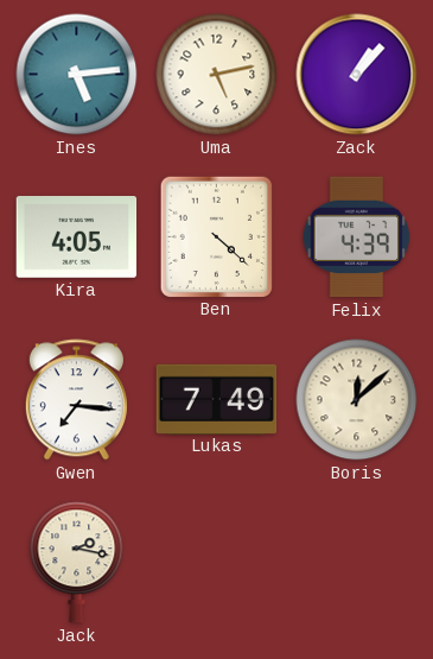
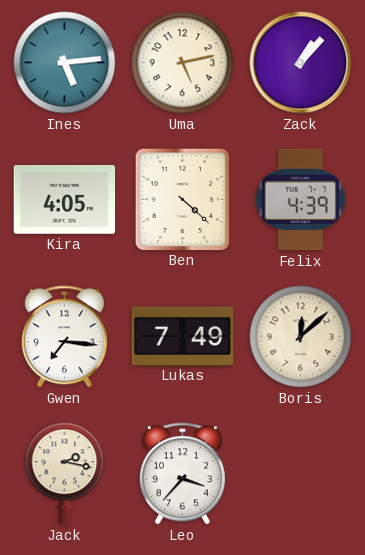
Leo: none -> 3:37
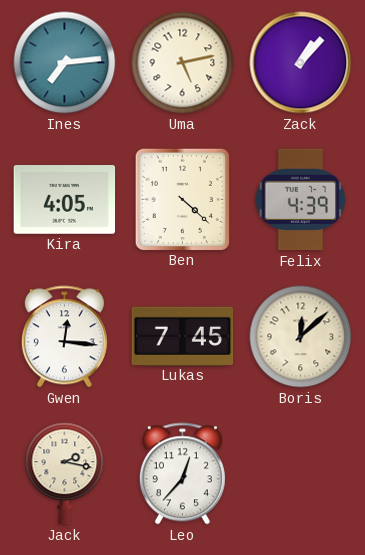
Ines: 5:14 -> 7:14
Gwen: 7:16 -> 12:16
Lukas: 7:49 -> 7:45
Leo: 3:37 -> 12:37
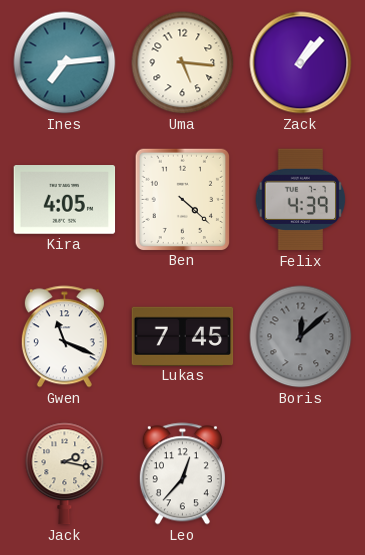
Uma: 5:13 -> 5:16
Gwen: 12:16 -> 11:19
Boris dial: cream -> grey
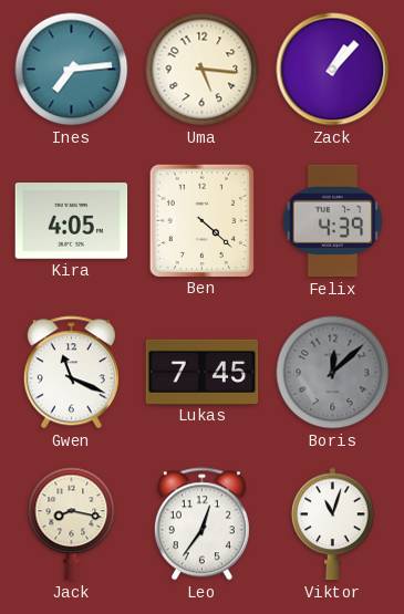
Jack: 2:17 -> 8:17
Leo: 12:37 -> 12:36
Viktor: none -> 11:03
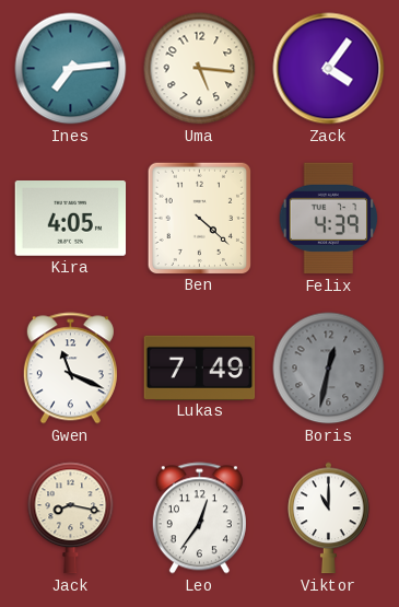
Zack: 1:07 -> 4:06
Lukas: 7:45 -> 7:49
Boris: 12:08 -> 12:32
Viktor: 11:03 -> 11:00
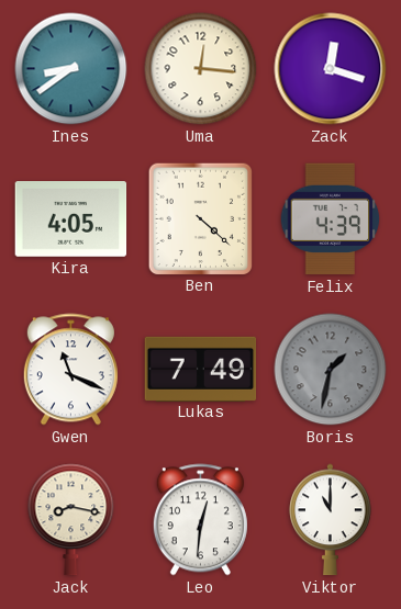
Ines: 7:14 -> 8:39
Uma: 5:16 -> 12:16
Zack: 4:06 -> 12:18
Boris: 12:32 -> 1:32
Leo: 12:36 -> 12:31
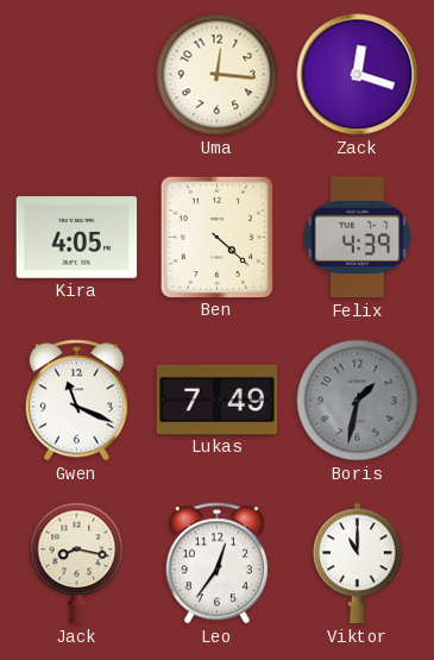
Ines: 8:39 -> none
Leo: 12:31 -> 12:36
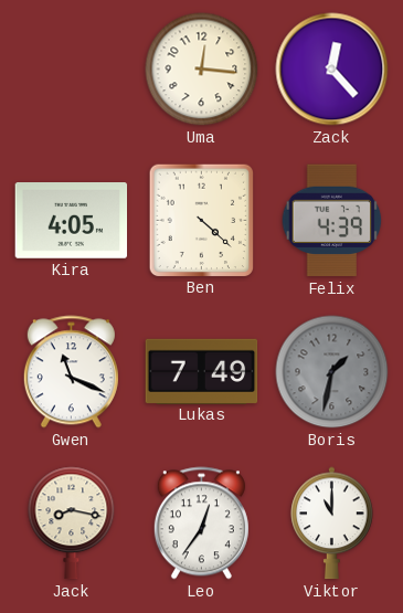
Zack: 12:18 -> 12:23
